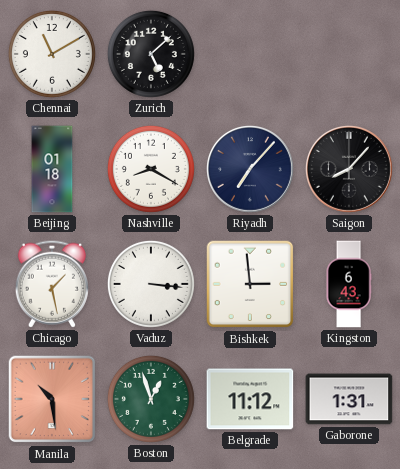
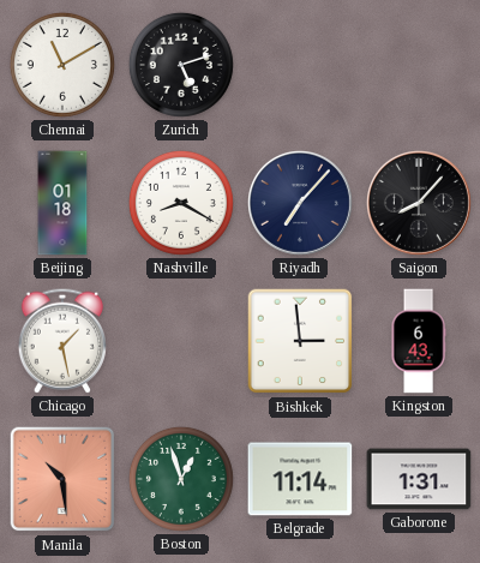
Zurich: 5:08 -> 5:12
Vaduz: 3:16 -> none
Belgrade: 11:12 -> 11:14
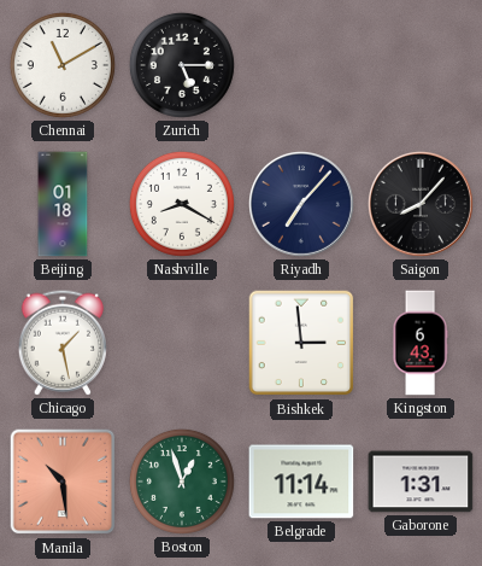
Zurich: 5:12 -> 5:15
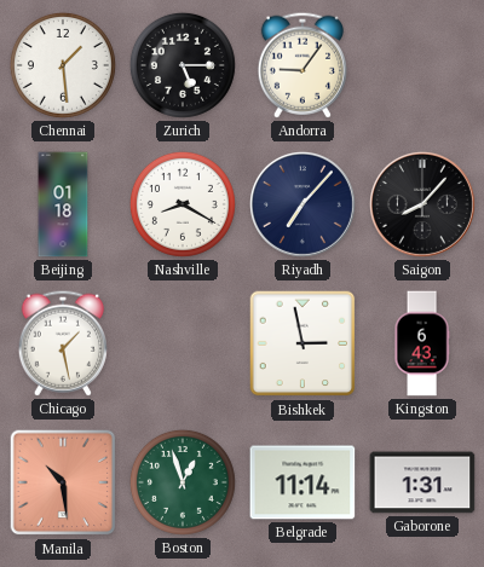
Chennai: 11:10 -> 1:29
Andorra: none -> 9:06
Bishkek: 2:59 -> 2:58
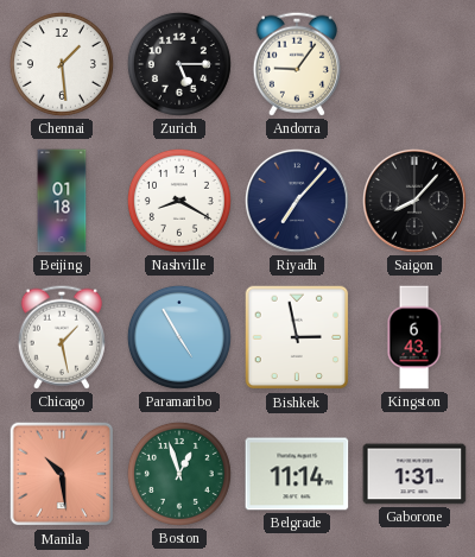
Paramaribo: none -> 4:55
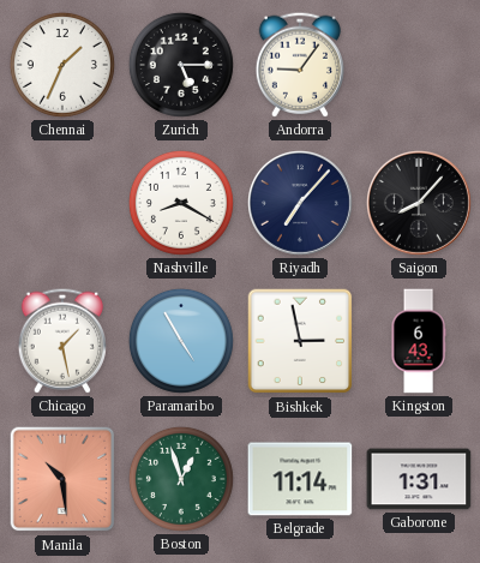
Chennai: 1:29 -> 1:34
Beijing: 01:18 -> none
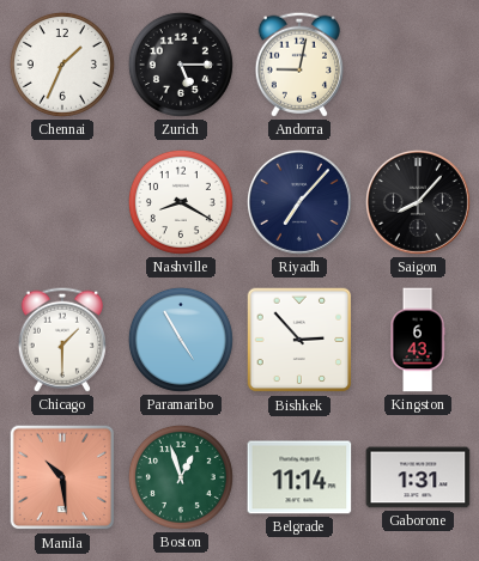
Andorra: 9:06 -> 9:02
Chicago: 1:28 -> 1:30
Bishkek: 2:58 -> 2:53
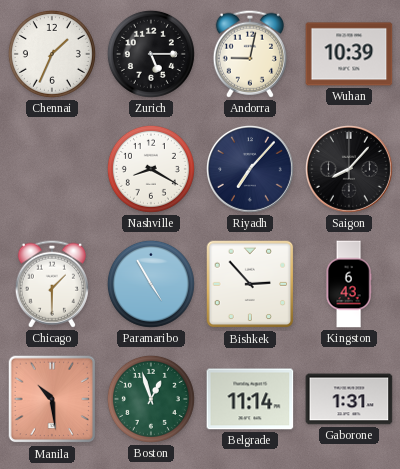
Wuhan: none -> 10:39
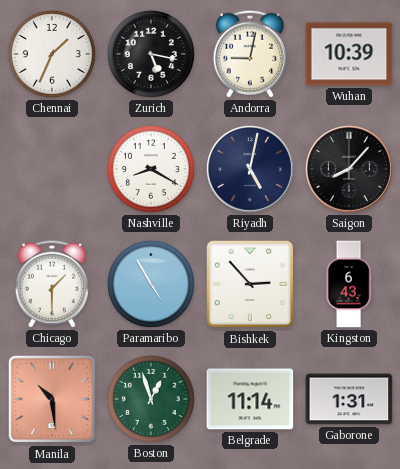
Zurich: 5:15 -> 5:17
Riyadh: 7:07 -> 5:02
